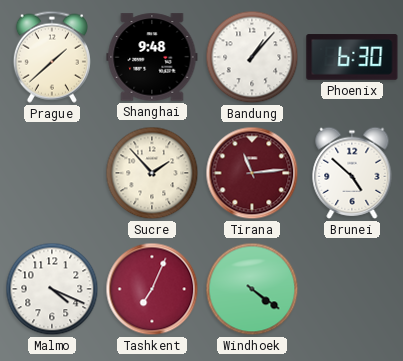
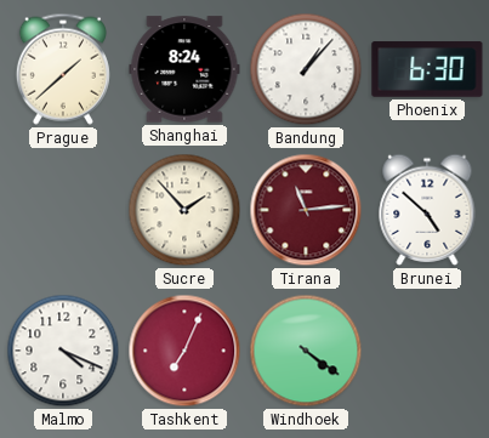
Shanghai: 9:48 -> 8:24
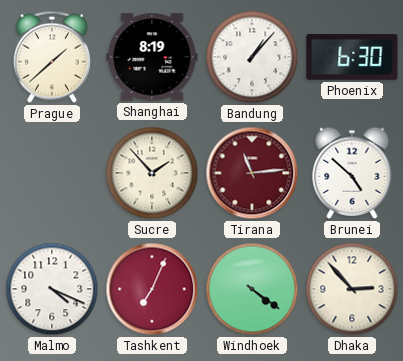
Shanghai: 8:24 -> 8:19
Dhaka: none -> 2:53
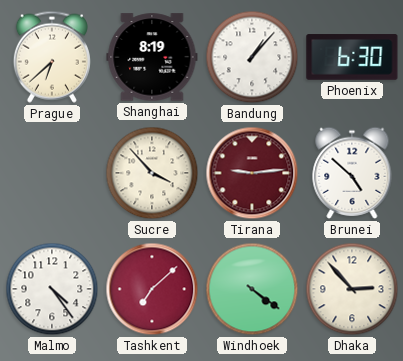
Prague: 1:38 -> 6:38
Sucre: 1:53 -> 3:53
Tirana: 11:14 -> 9:14
Malmo: 4:19 -> 4:24
Tashkent: 7:04 -> 7:08
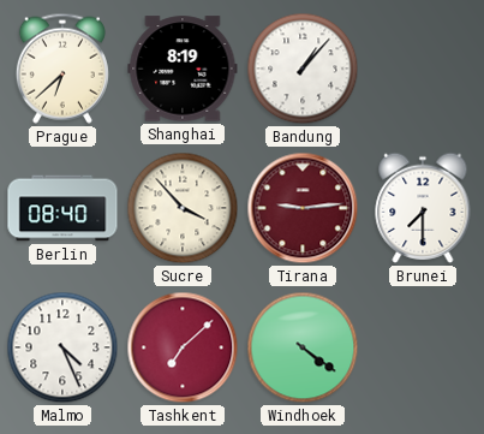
Phoenix: 6:30 -> none
Berlin: none -> 08:40
Brunei: 4:52 -> 7:30
Malmo: 4:24 -> 4:26
Dhaka: 2:53 -> none
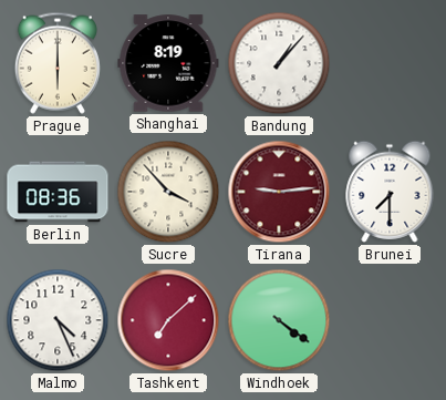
Prague: 6:38 -> 6:00
Berlin: 08:40 -> 08:36
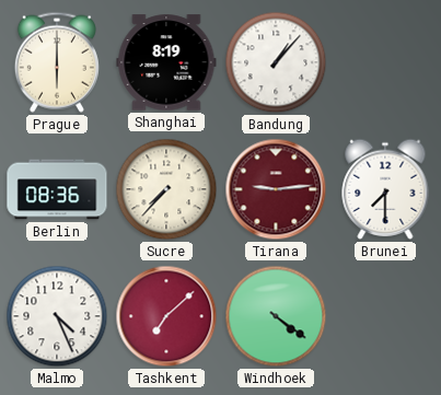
Sucre: 3:53 -> 7:37
